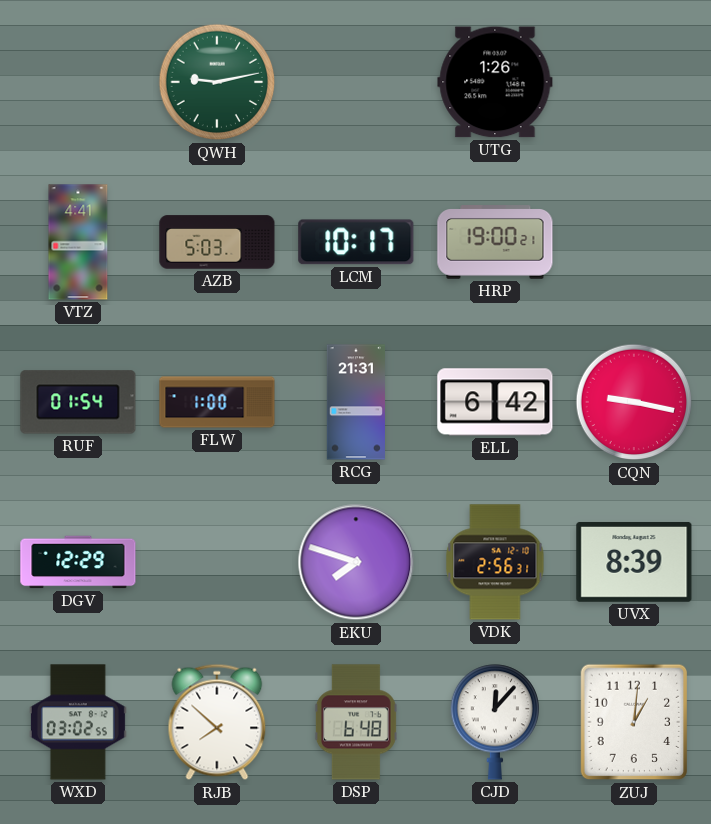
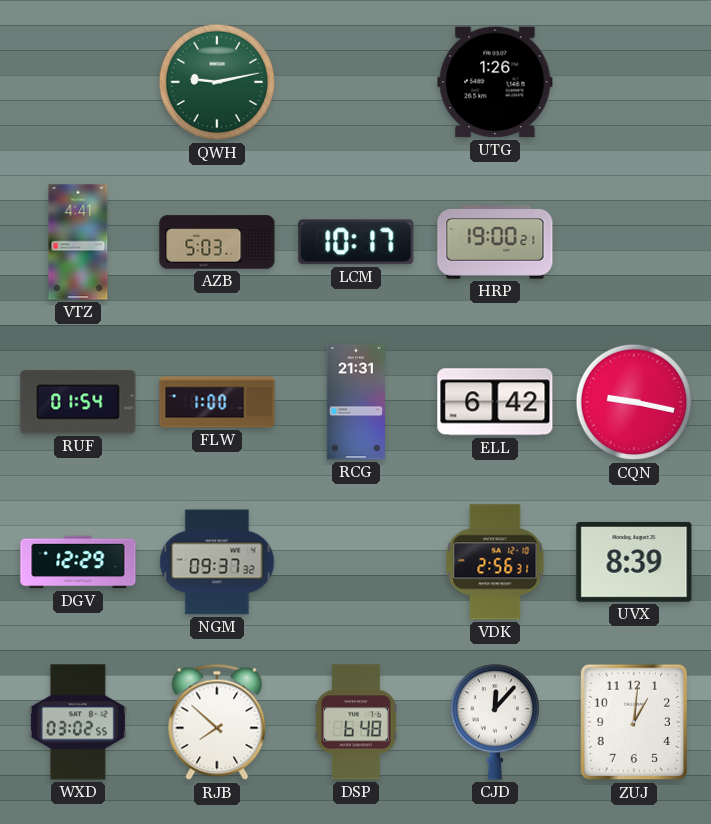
NGM: none -> 09:37
EKU: 7:48 -> none
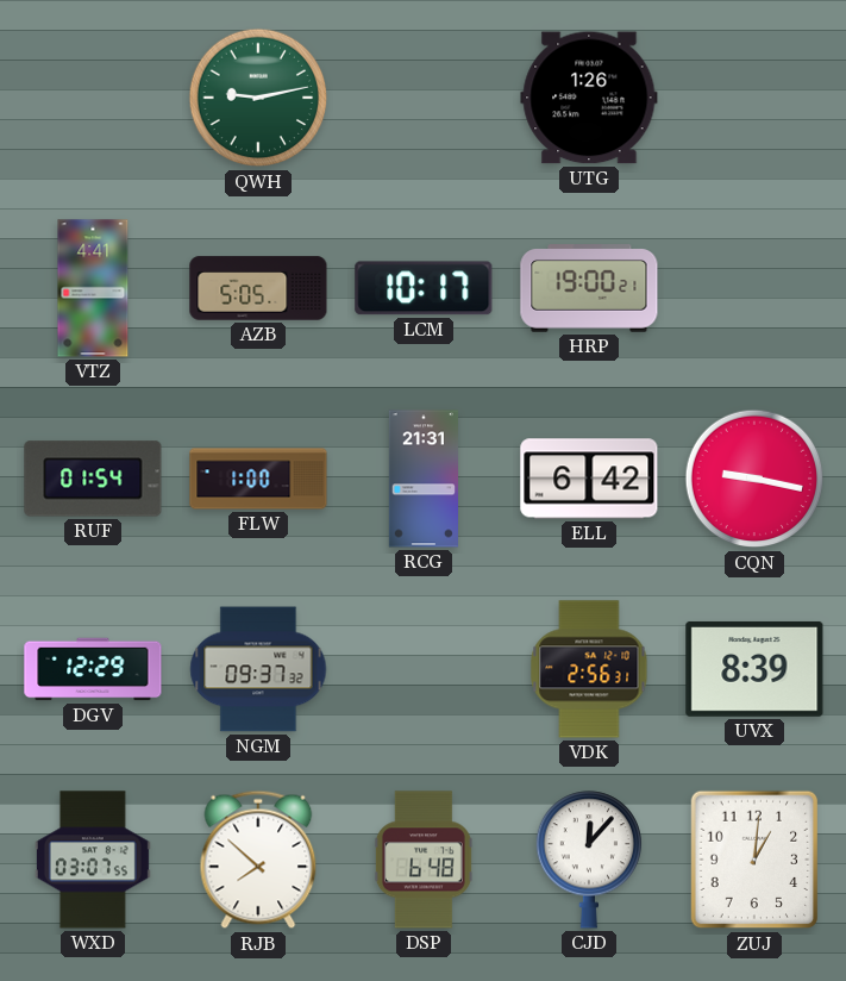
AZB: 5:03 -> 5:05
WXD: 03:02 -> 03:07
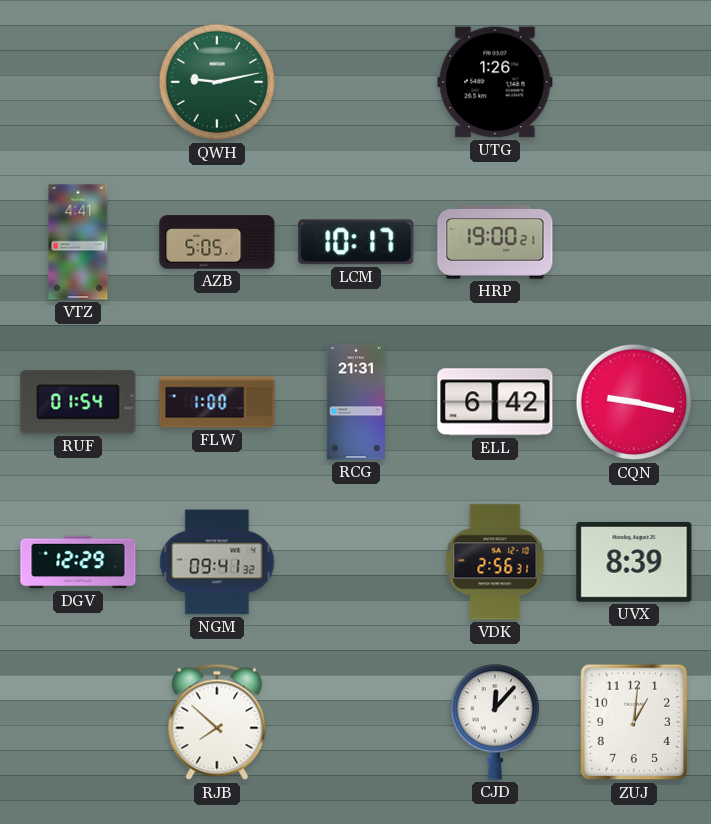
NGM: 09:37 -> 09:41
WXD: 03:07 -> none
DSP: 6:48 -> none
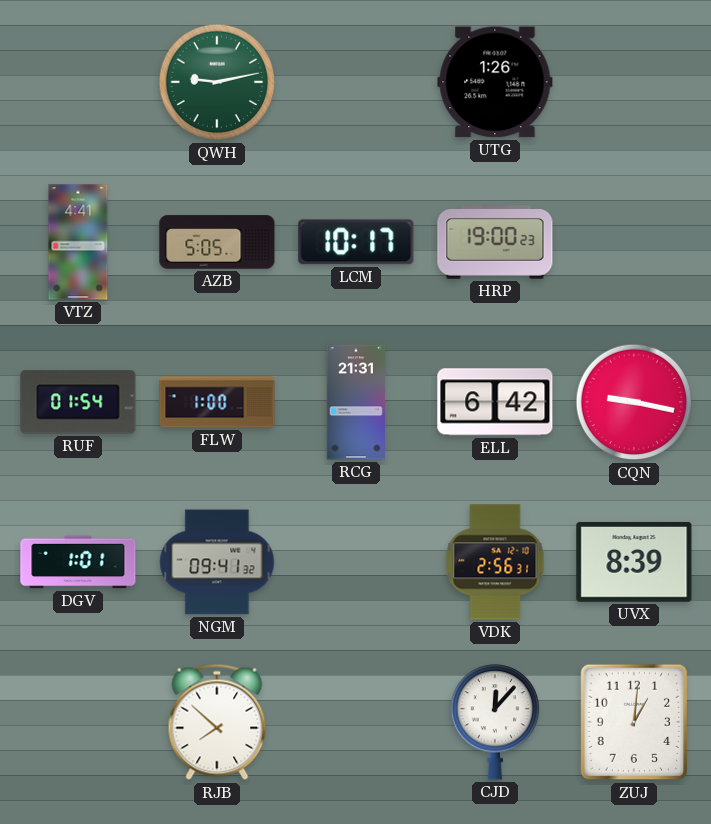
HRP: 19:00:21 -> 19:00:23
DGV: 12:29 -> 1:01
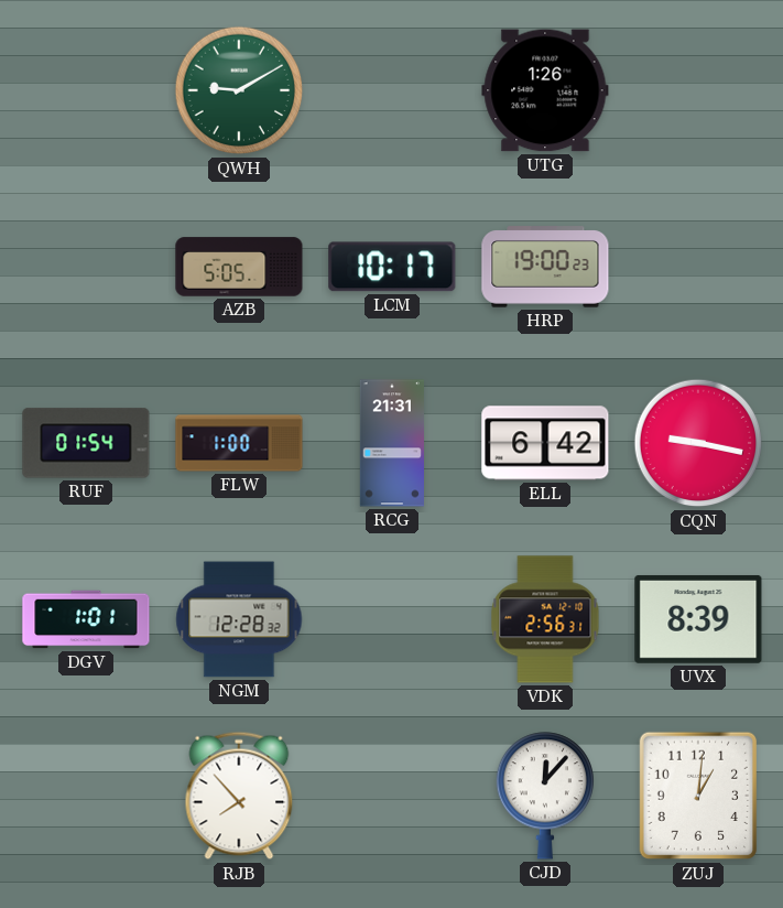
QWH: 9:13 -> 9:10
VTZ: 4:41 -> none
NGM: 09:41 -> 12:28
RJB: 7:52 -> 7:53
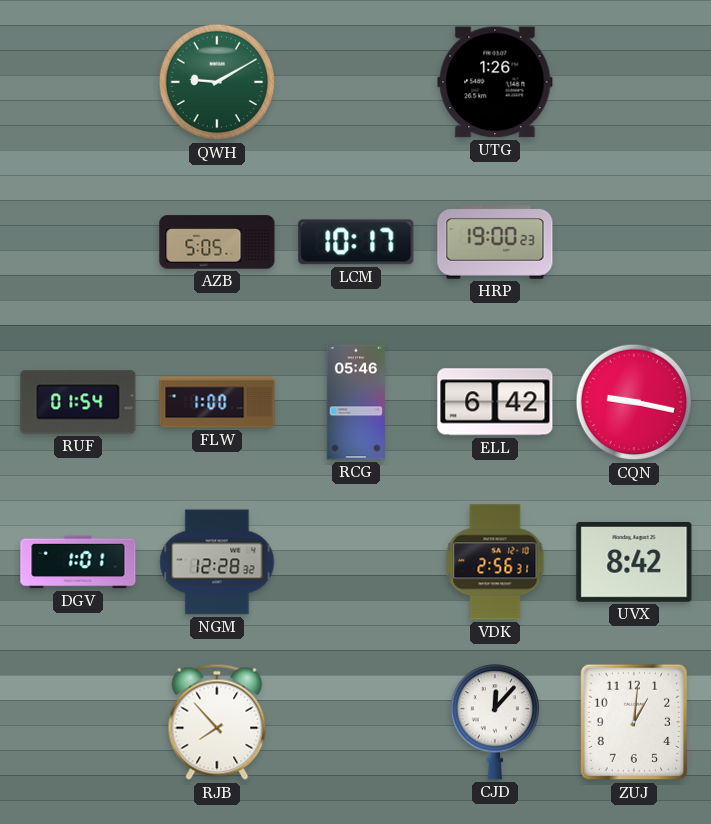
RCG: 21:31 -> 05:46
UVX: 8:39 -> 8:42
